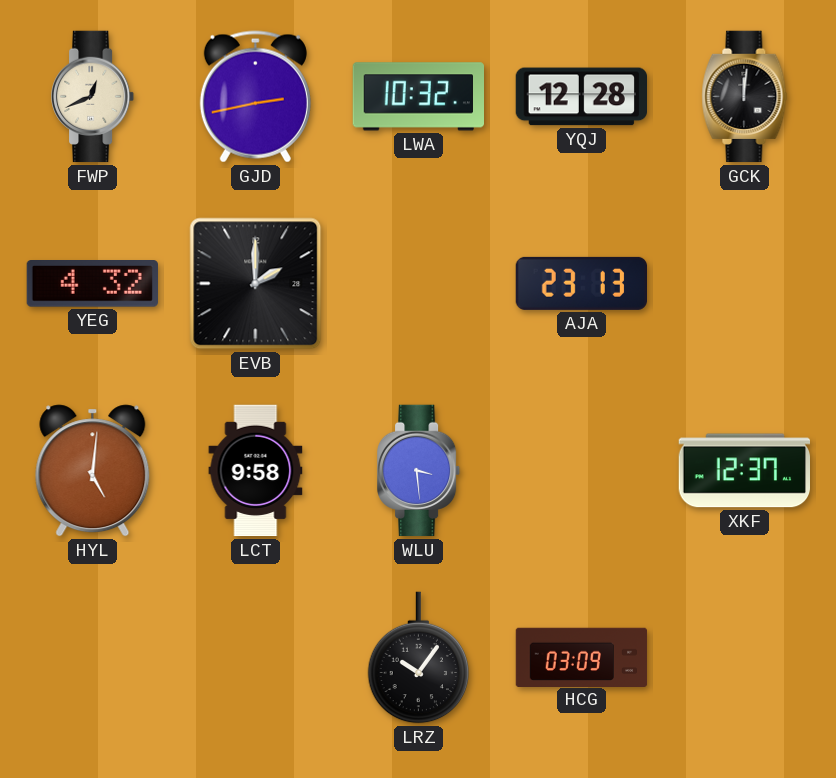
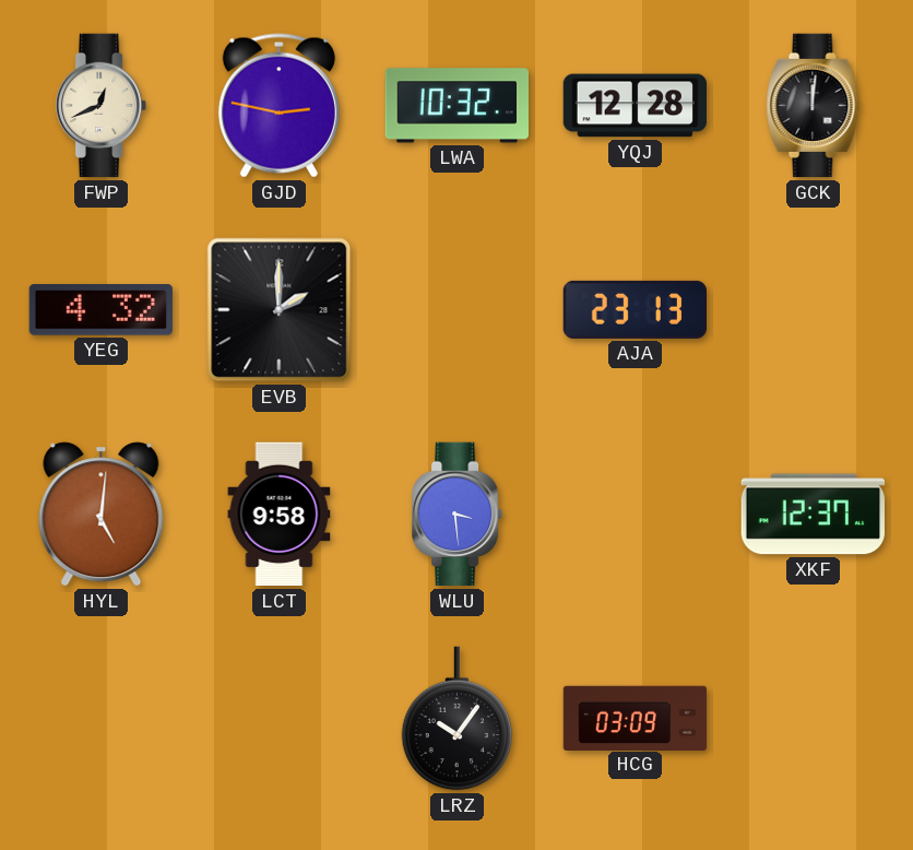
GJD: 2:43 -> 2:47
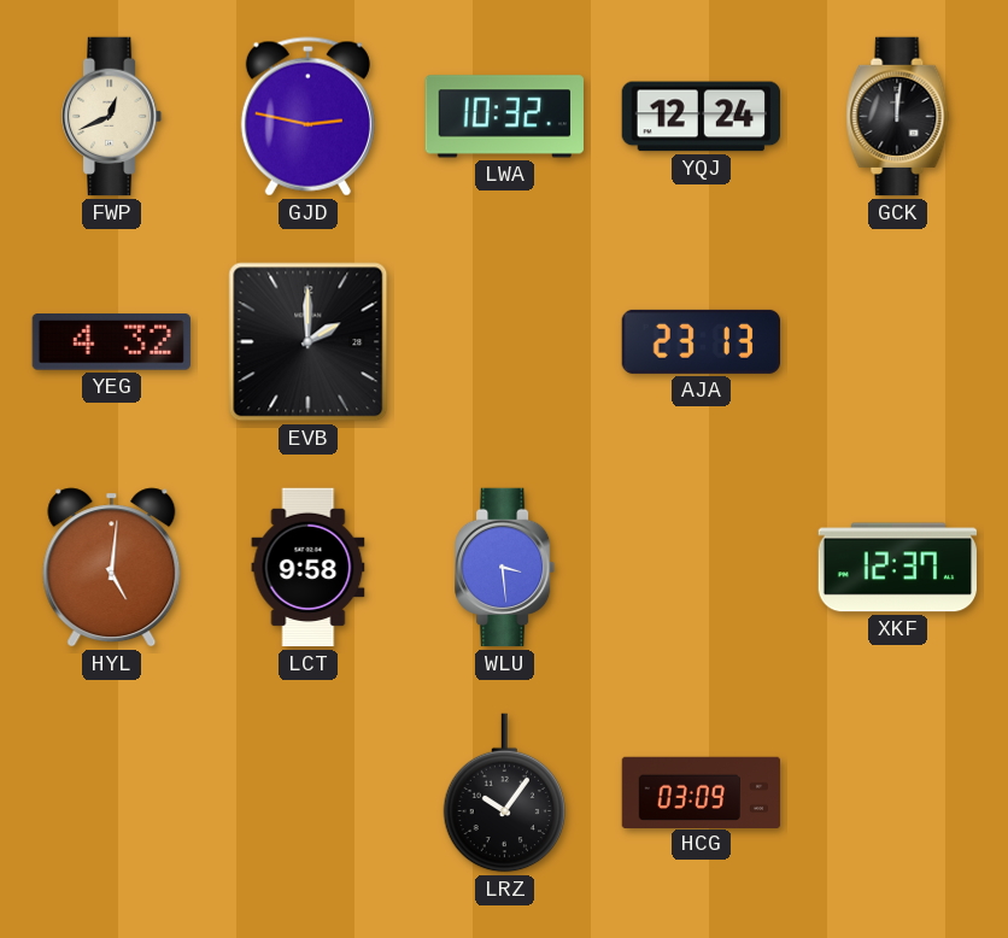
YQJ: 12:28 -> 12:24
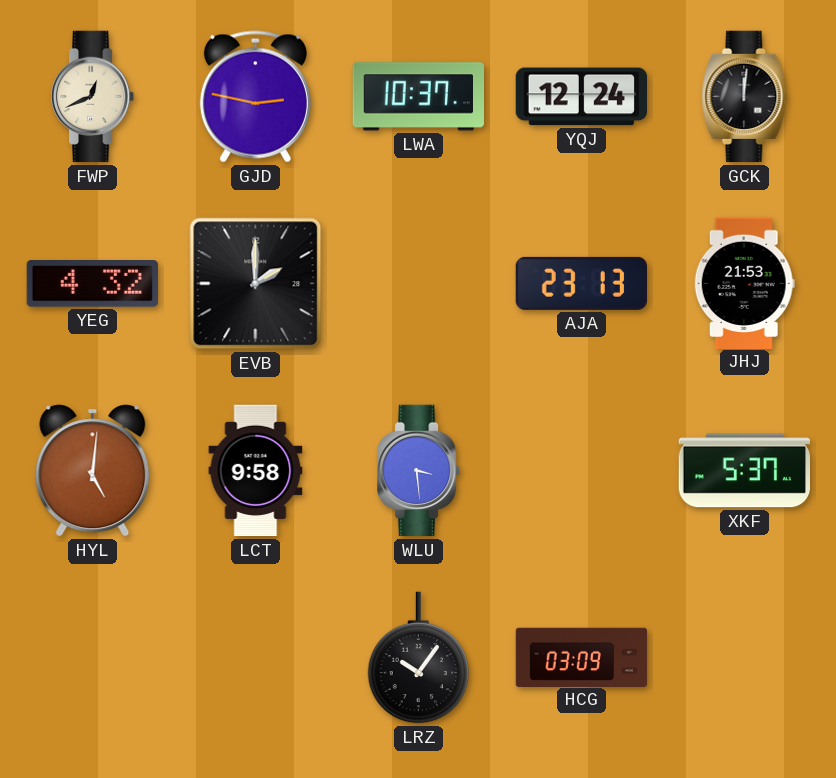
LWA: 10:32 -> 10:37
JHJ: none -> 21:53
XKF: 12:37 -> 5:37
